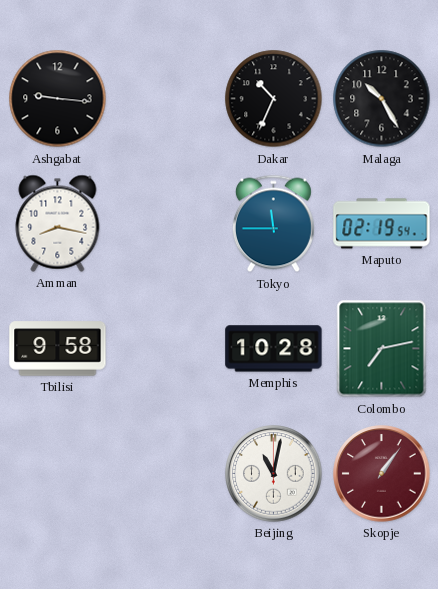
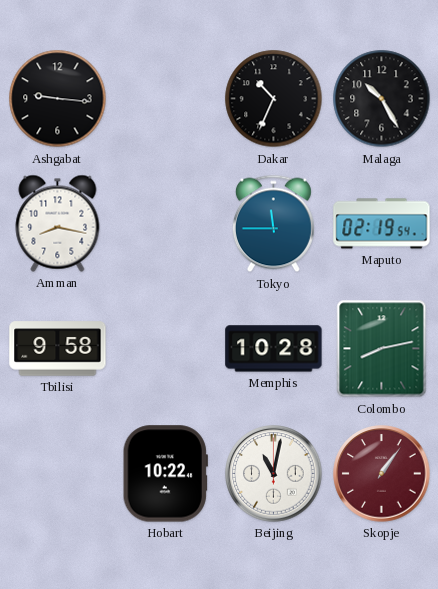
Colombo: 7:13 -> 8:13
Hobart: none -> 10:22
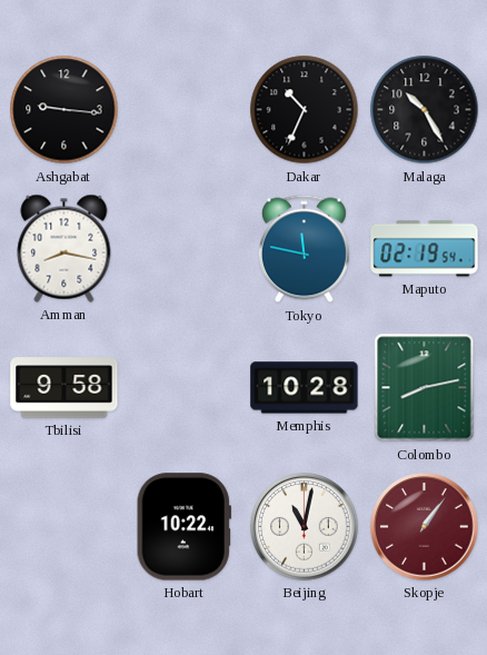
Tokyo: 11:45 -> 11:47
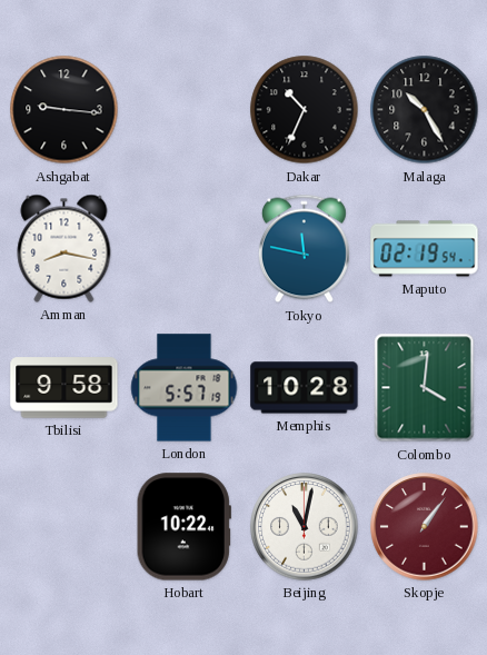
London: none -> 5:57
Colombo: 8:13 -> 4:01
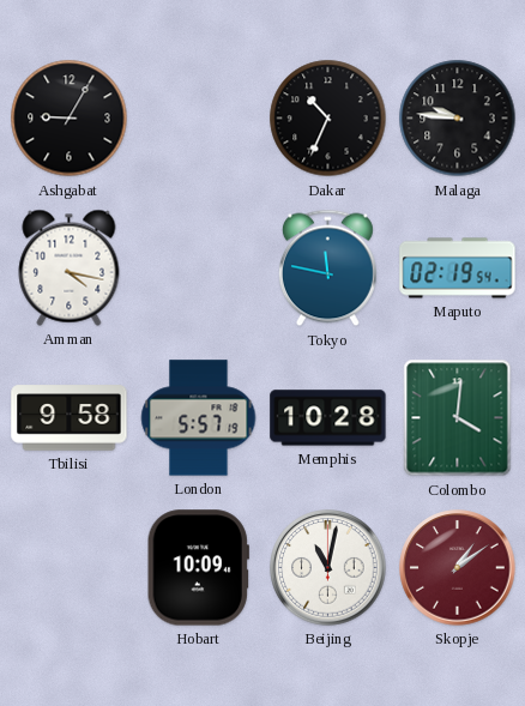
Ashgabat: 9:16 -> 9:05
Malaga: 10:25 -> 9:46
Amman: 8:17 -> 4:17
Hobart: 10:22 -> 10:09
Skopje: 1:06 -> 1:09
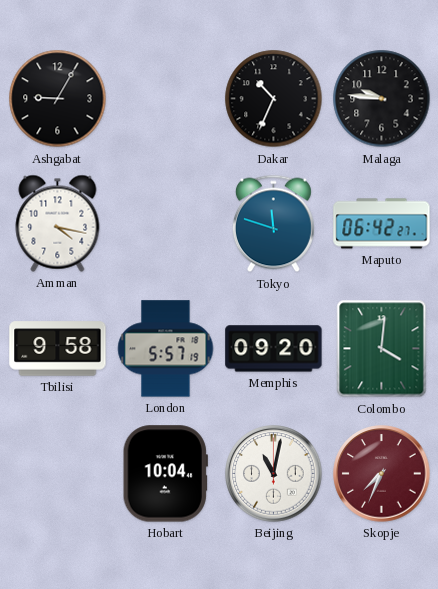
Tokyo: 11:47 -> 11:48
Maputo: 02:19 -> 06:42
Memphis: 10:28 -> 09:20
Hobart: 10:09 -> 10:04
Skopje: 1:09 -> 7:34
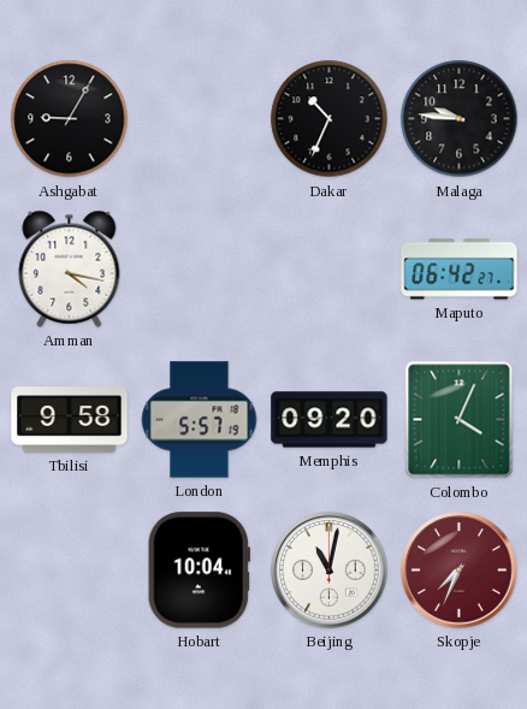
Tokyo: 11:48 -> none
Colombo: 4:01 -> 4:04
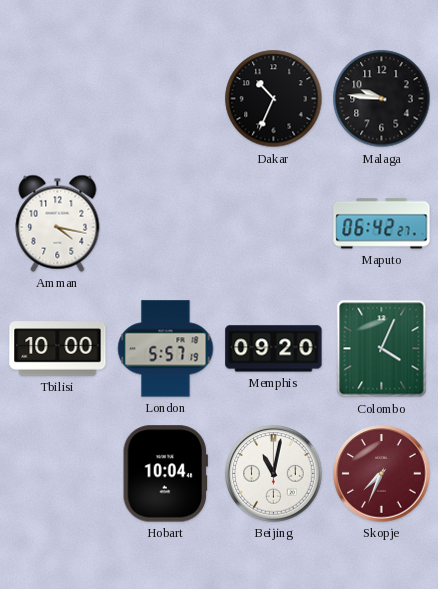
Ashgabat: 9:05 -> none
Tbilisi: 9:58 -> 10:00
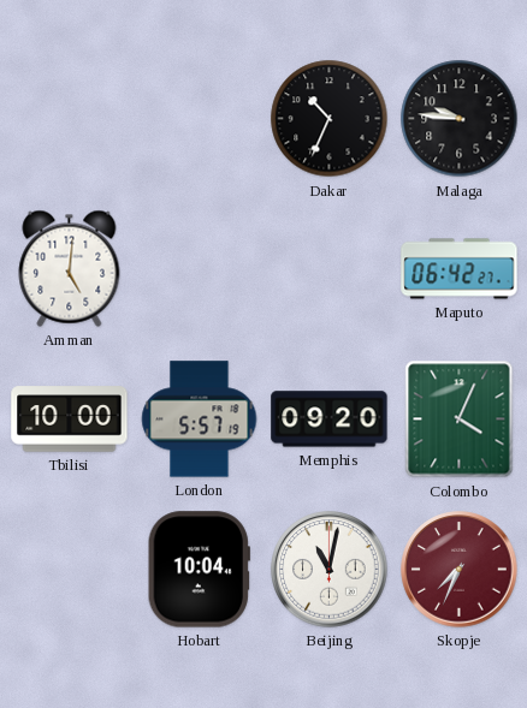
Amman: 4:17 -> 5:01
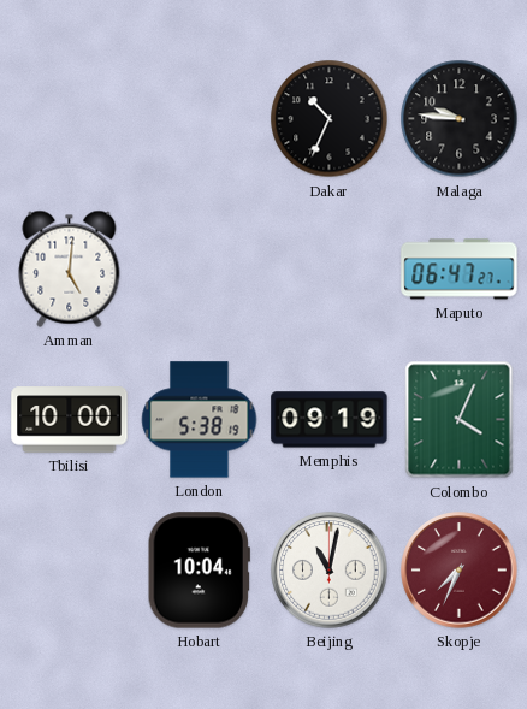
Maputo: 06:42 -> 06:47
London: 5:57 -> 5:38
Memphis: 09:20 -> 09:19
